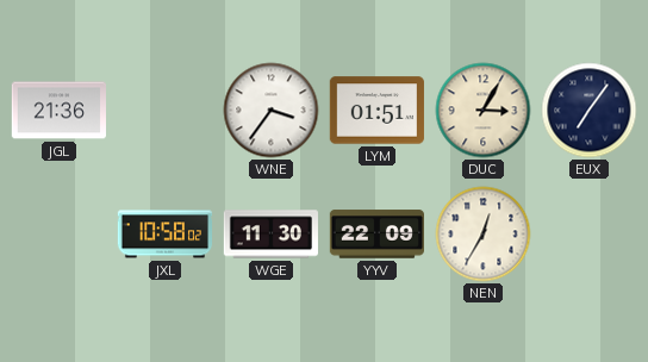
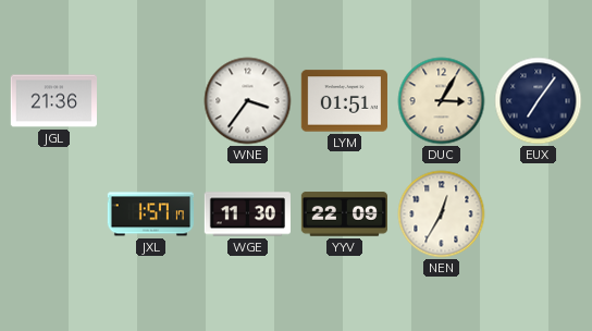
JXL: 10:58 -> 1:57
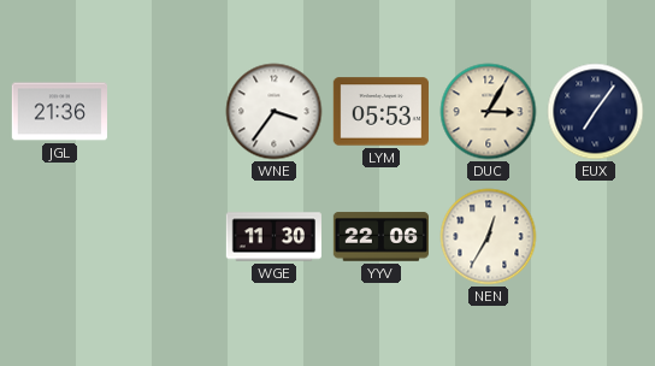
LYM: 01:51 -> 05:53
JXL: 1:57 -> none
YYV: 22:09 -> 22:06
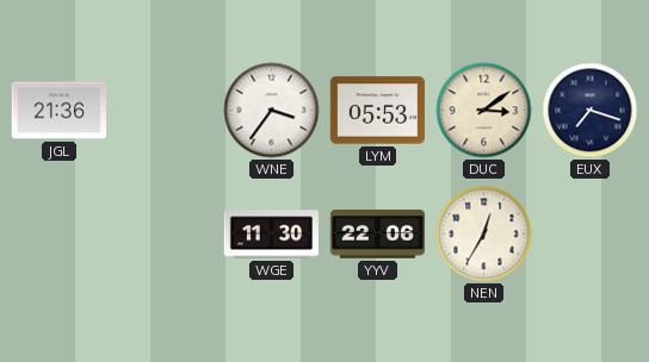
DUC: 3:05 -> 3:09
EUX: 7:06 -> 7:18
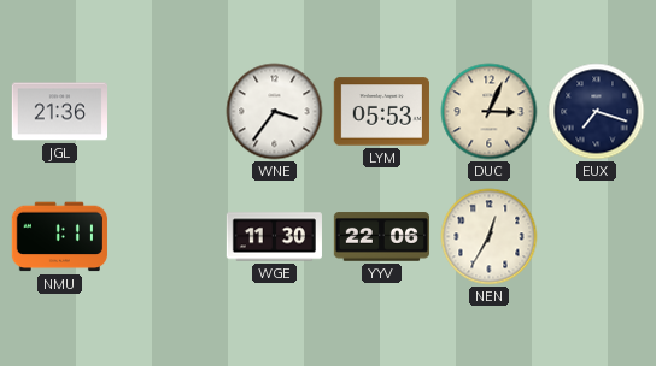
DUC: 3:09 -> 3:04
NMU: none -> 1:11
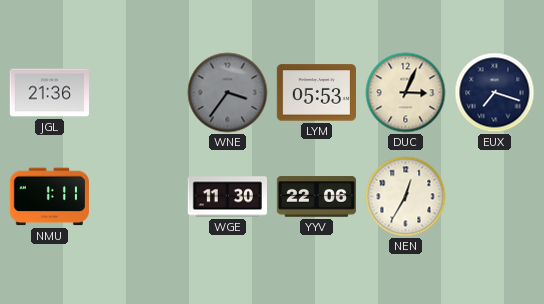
WNE dial: white -> grey
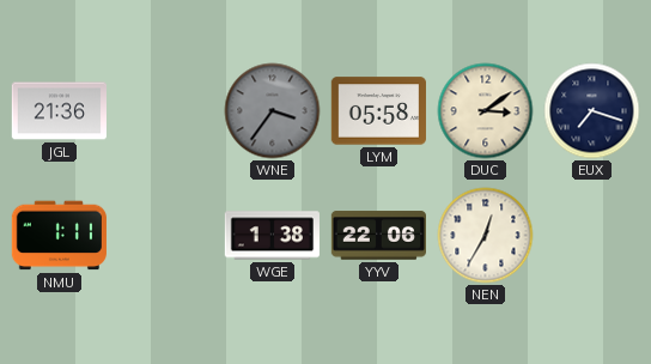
LYM: 05:53 -> 05:58
DUC: 3:04 -> 3:09
WGE: 11:30 -> 1:38
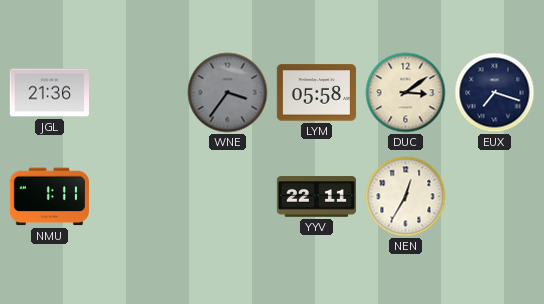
WGE: 1:38 -> none
YYV: 22:06 -> 22:11
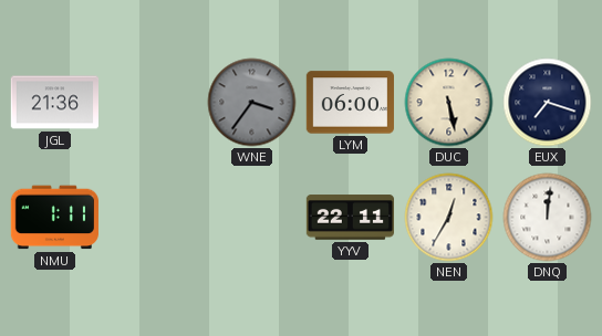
LYM: 05:58 -> 06:00
DUC: 3:09 -> 5:28
DNQ: none -> 12:01
